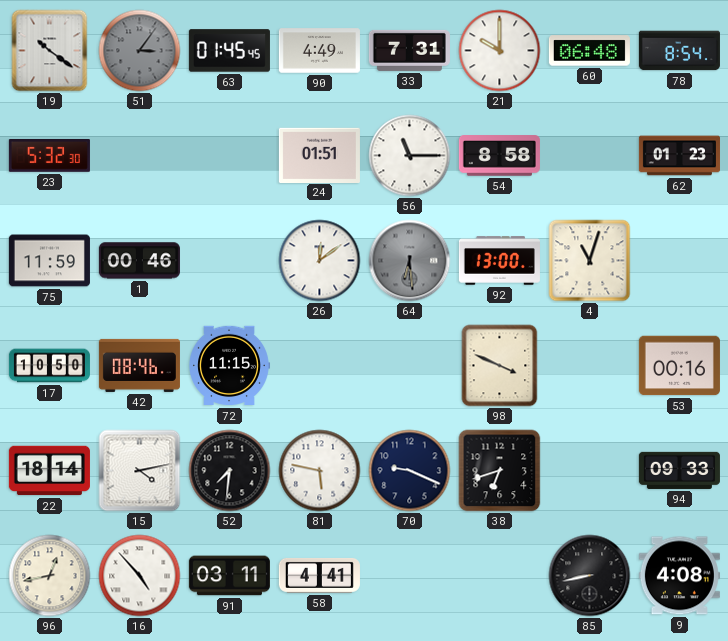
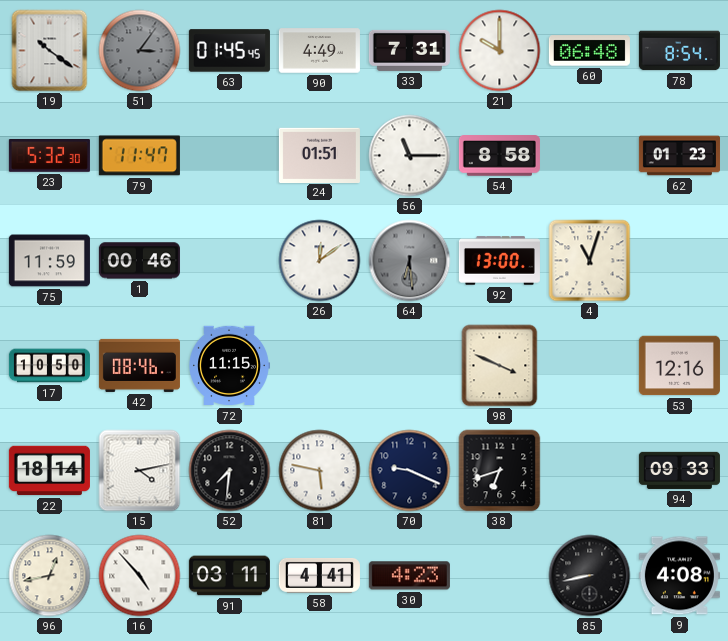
79: none -> 11:47
53: 00:16 -> 12:16
30: none -> 4:23
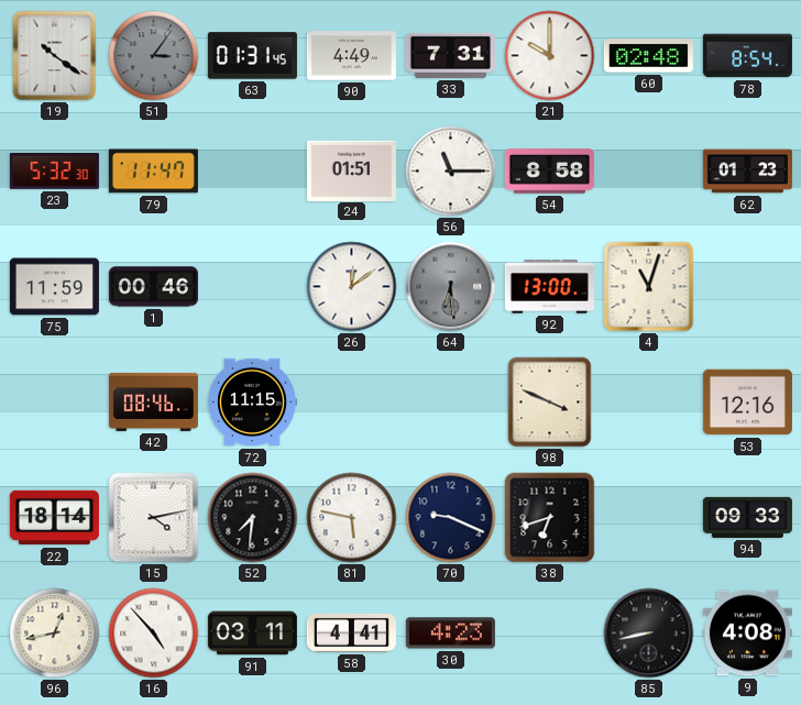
63: 01:45 -> 01:31
60: 06:48 -> 02:48
17: 10:50 -> none
